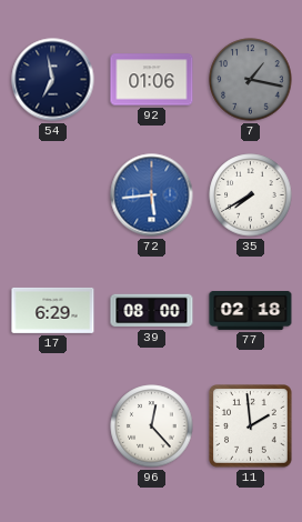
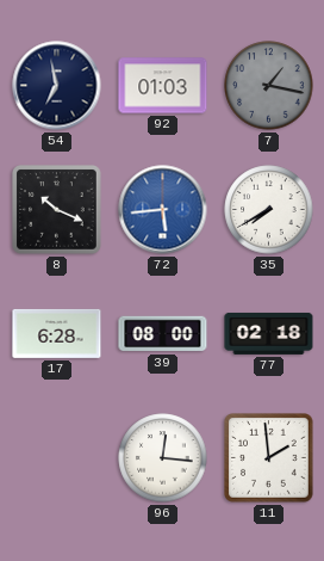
92: 01:06 -> 01:03
8: none -> 10:19
17: 6:29 -> 6:28
96: 12:23 -> 12:16
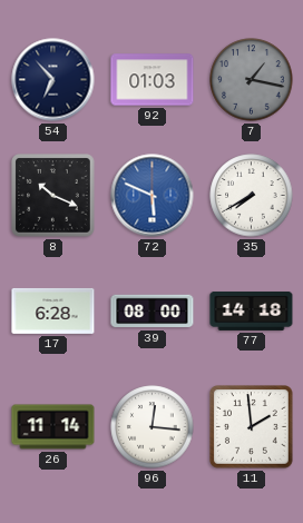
54: 6:58 -> 6:53
72: 5:44 -> 5:49
77: 02:18 -> 14:18
26: none -> 11:14
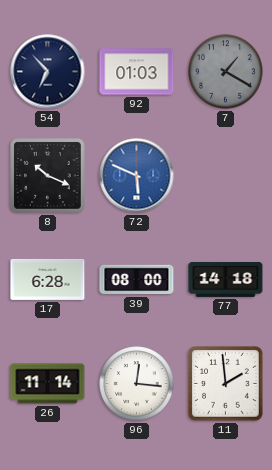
7: 1:17 -> 1:20
35: 7:40 -> none
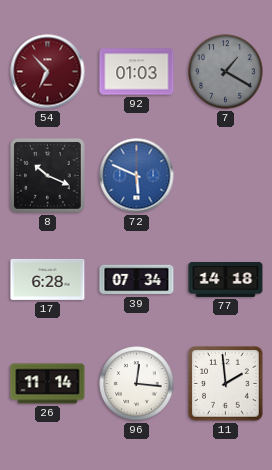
54 dial: navy -> burgundy
39: 08:00 -> 07:34
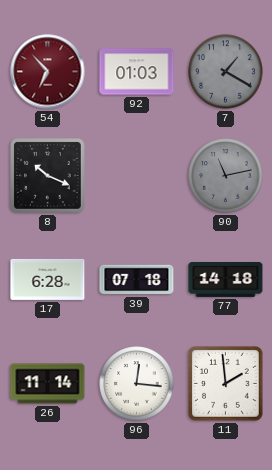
72: 5:49 -> none
90: none -> 11:13
39: 07:34 -> 07:18
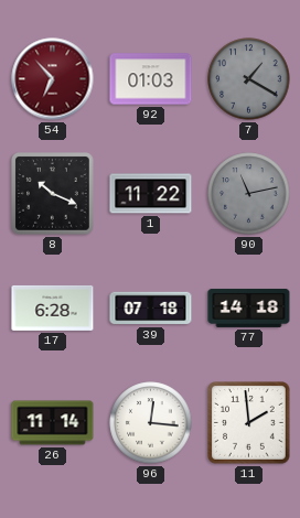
1: none -> 11:22
